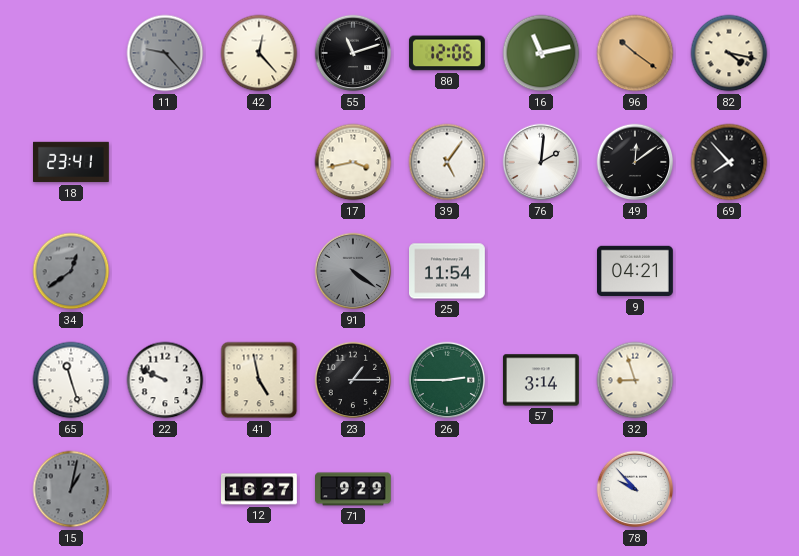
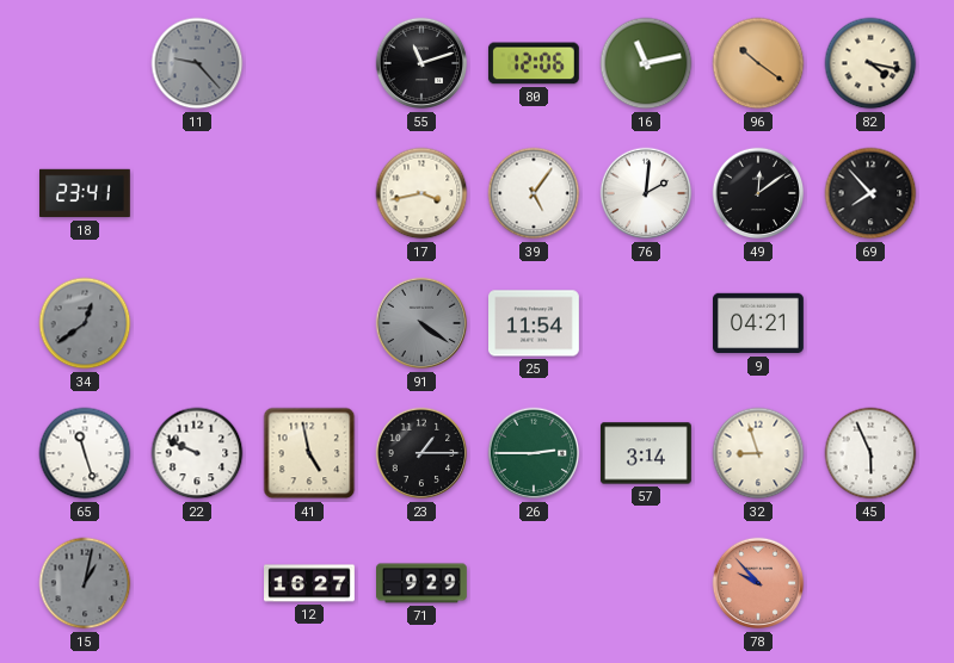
42: 12:23 -> none
45: none -> 5:56
78 dial: white -> salmon
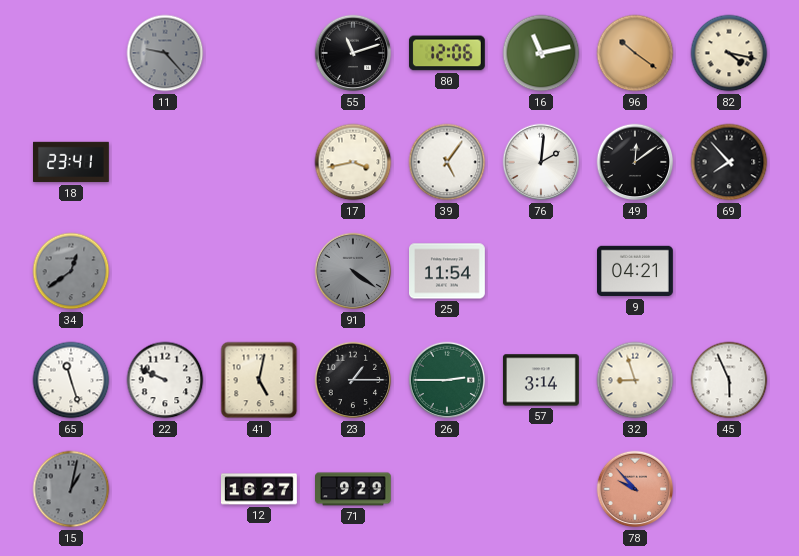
41: 4:58 -> 5:02
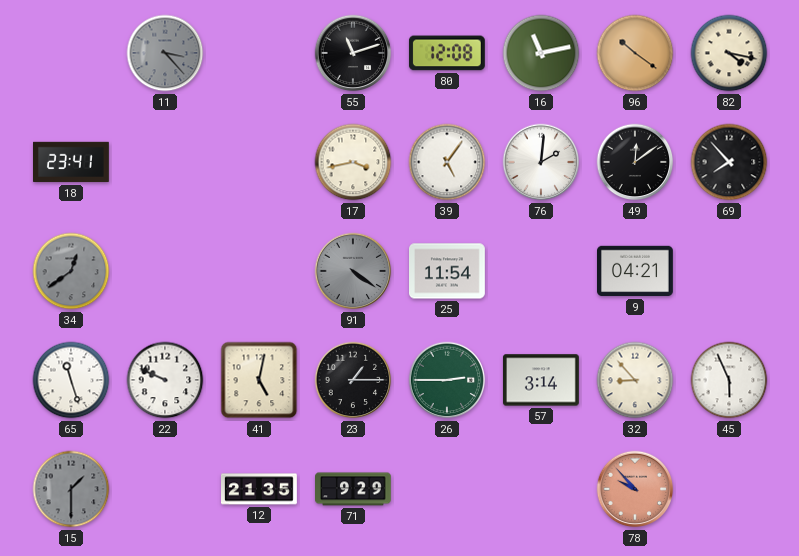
11: 9:23 -> 3:23
80: 12:06 -> 12:08
32: 8:57 -> 8:53
15: 1:02 -> 1:30
12: 16:27 -> 21:35
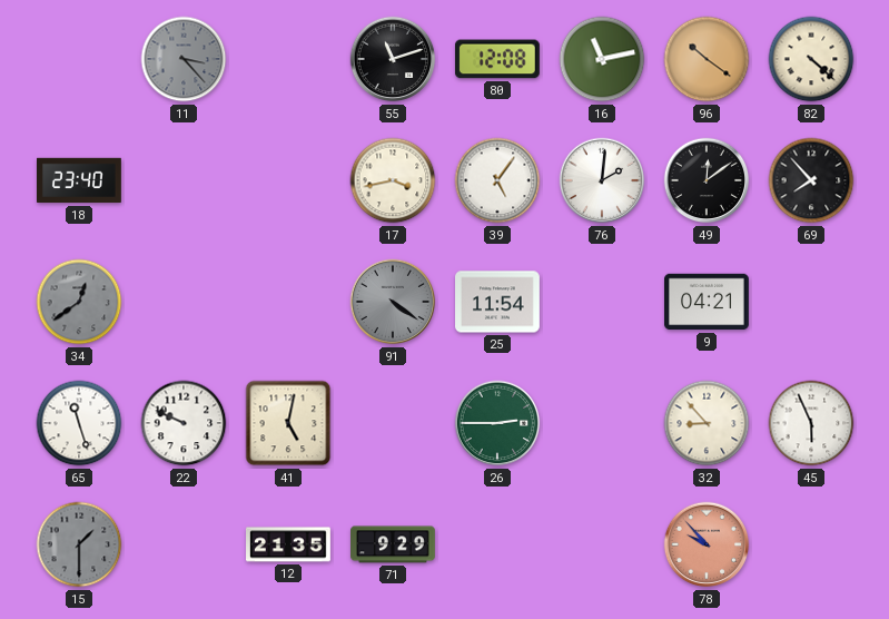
82: 4:17 -> 4:22
18: 23:41 -> 23:40
23: 1:15 -> none
57: 3:14 -> none
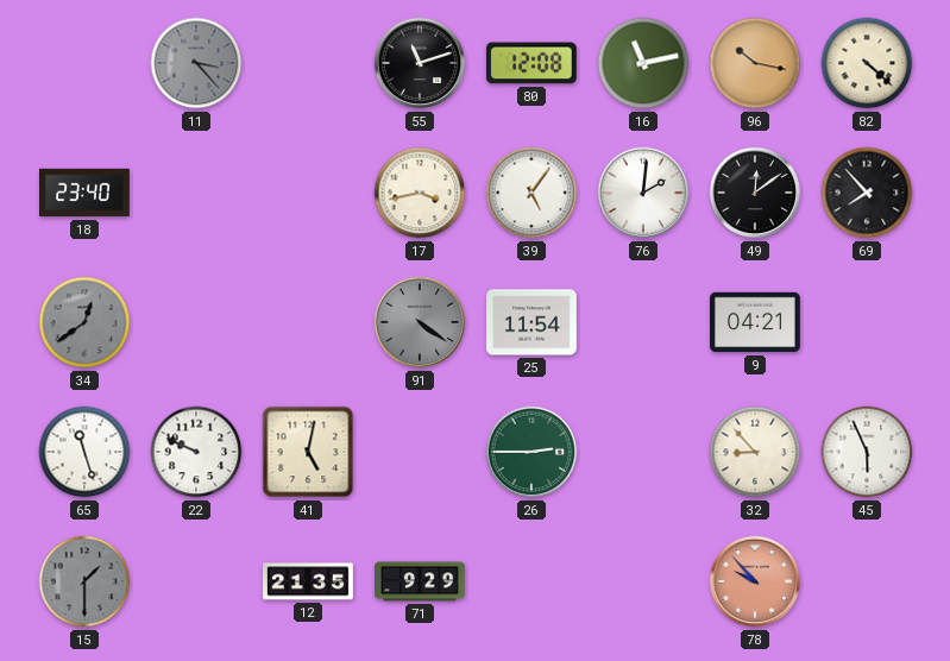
96: 10:21 -> 10:17
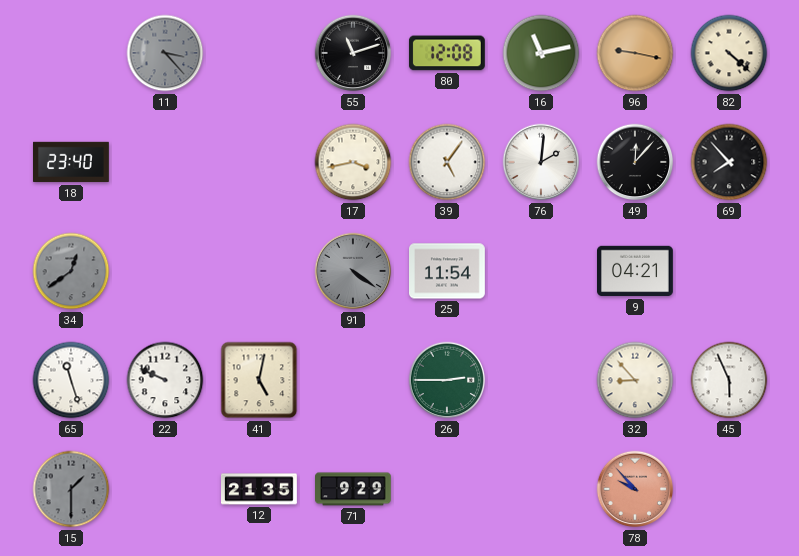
96: 10:17 -> 9:17
49: 12:09 -> 12:07
